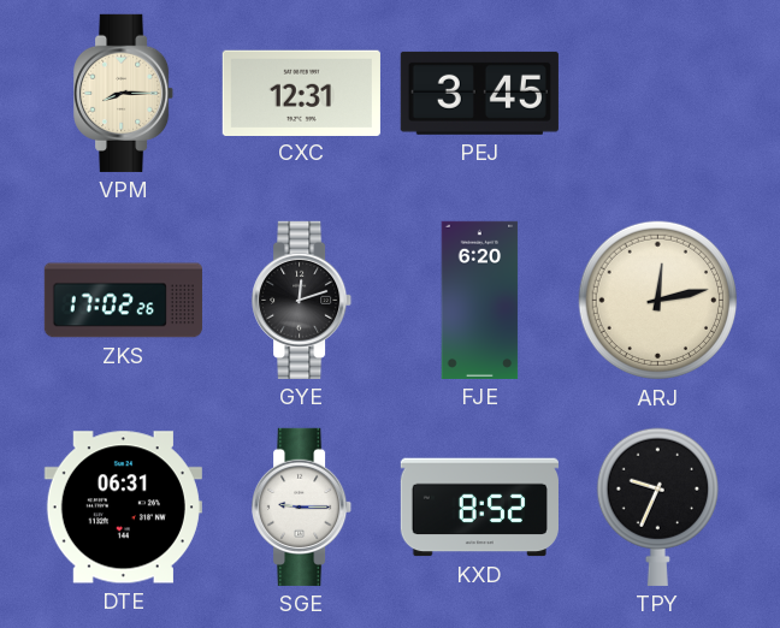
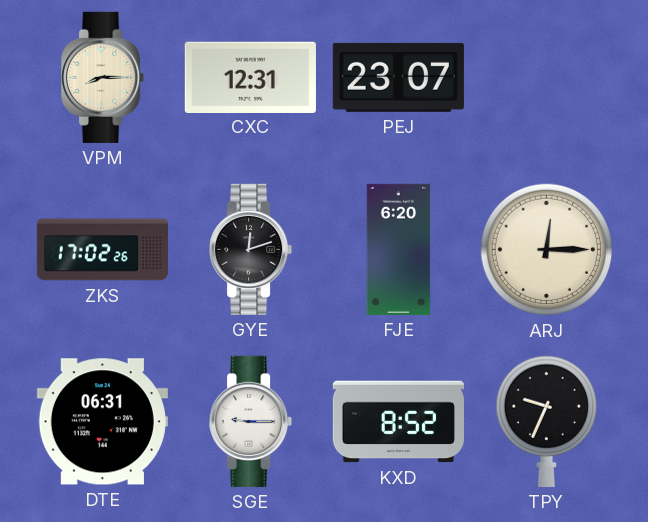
PEJ: 3:45 -> 23:07
ARJ: 12:13 -> 12:15
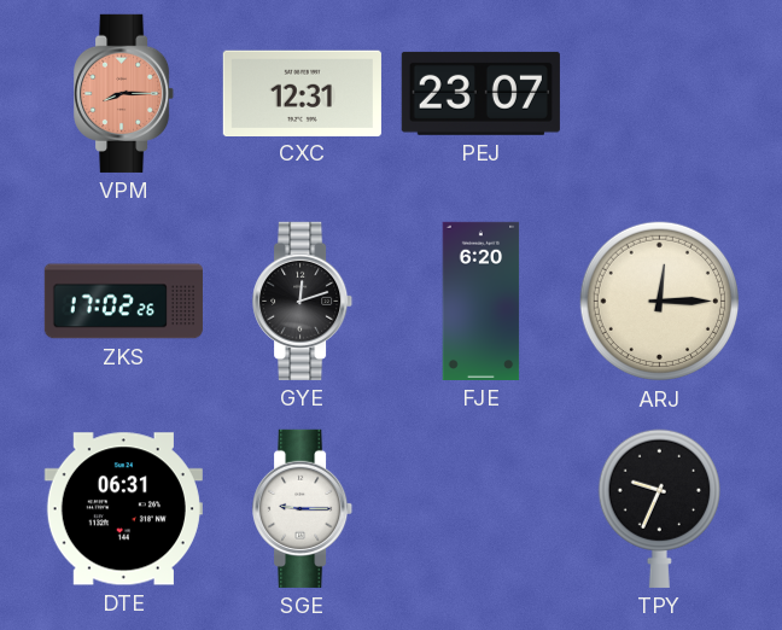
VPM dial: cream -> salmon
KXD: 8:52 -> none
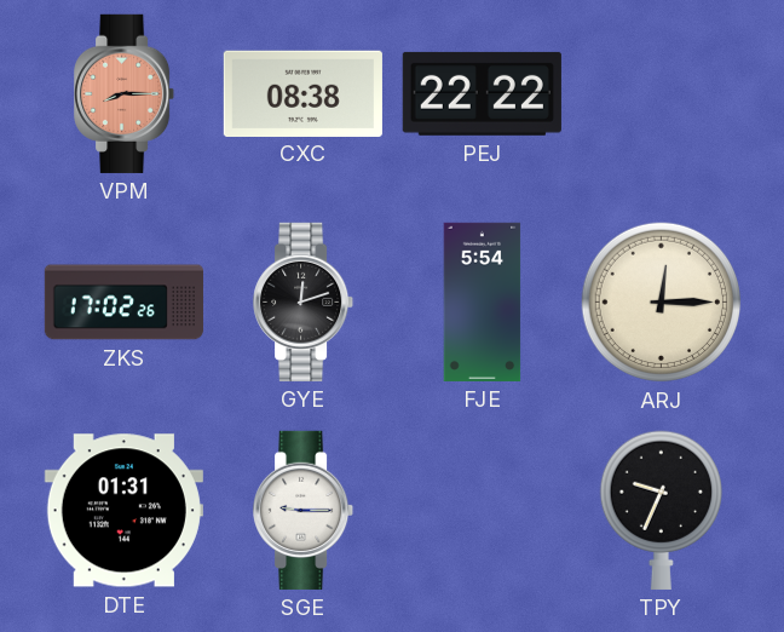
CXC: 12:31 -> 08:38
PEJ: 23:07 -> 22:22
FJE: 6:20 -> 5:54
DTE: 06:31 -> 01:31
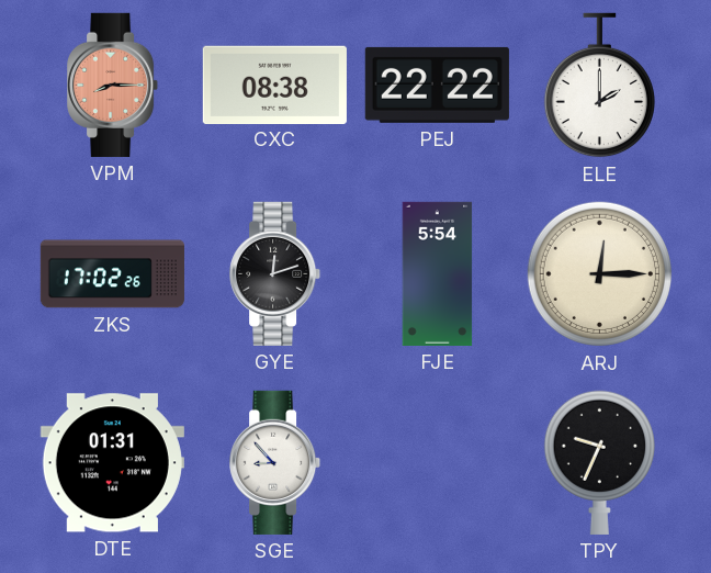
ELE: none -> 2:00
SGE: 9:15 -> 8:53
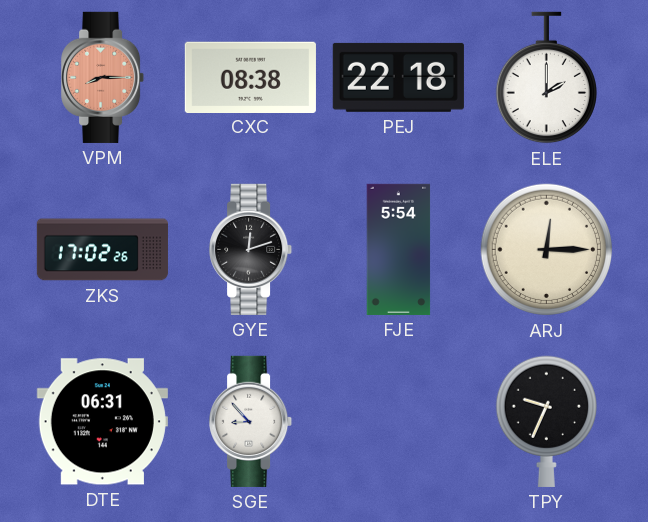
PEJ: 22:22 -> 22:18
DTE: 01:31 -> 06:31
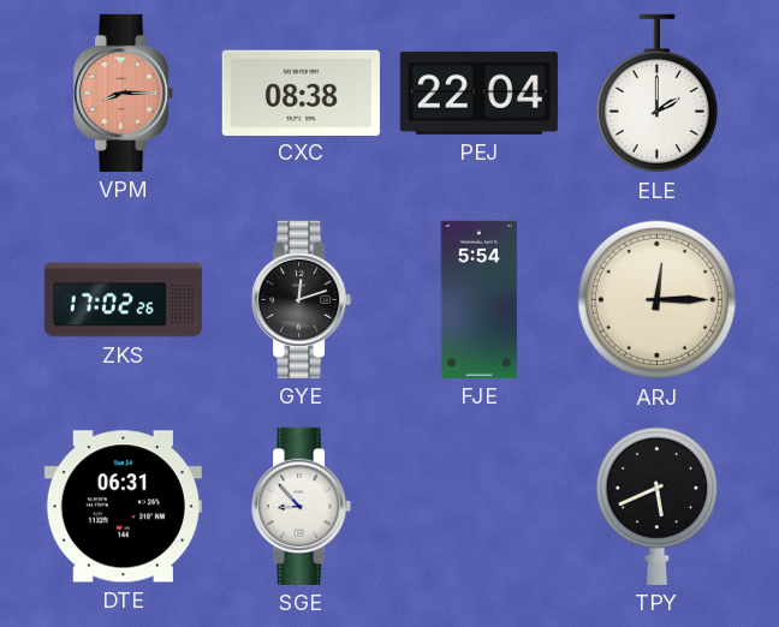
PEJ: 22:18 -> 22:04
TPY: 9:34 -> 5:41
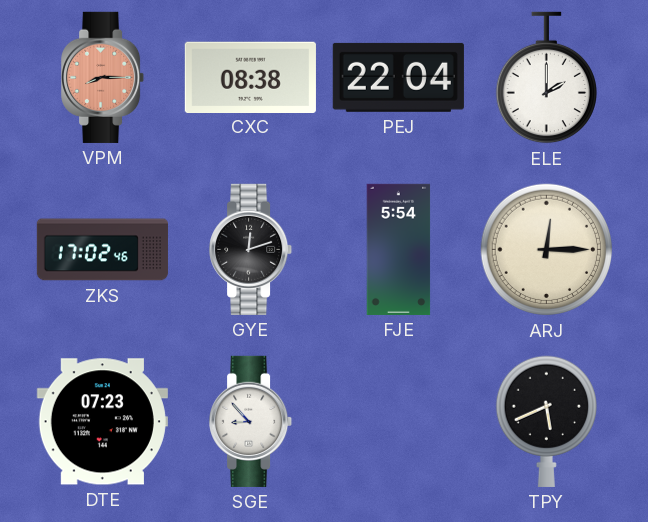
ZKS: 17:02:26 -> 17:02:46
DTE: 06:31 -> 07:23
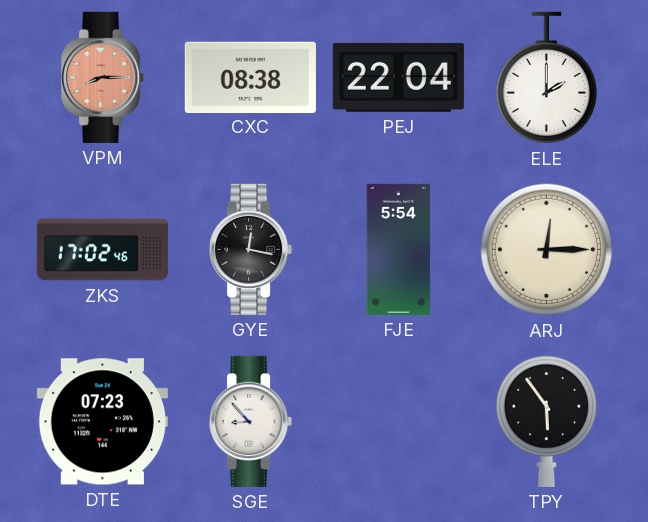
GYE: 12:12 -> 12:17
TPY: 5:41 -> 5:54
